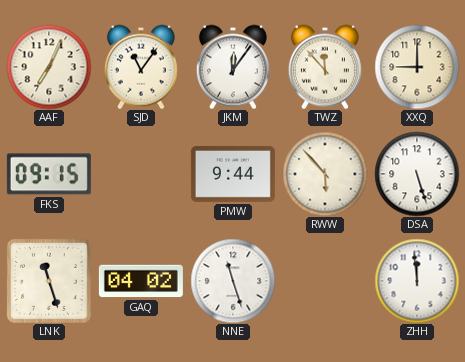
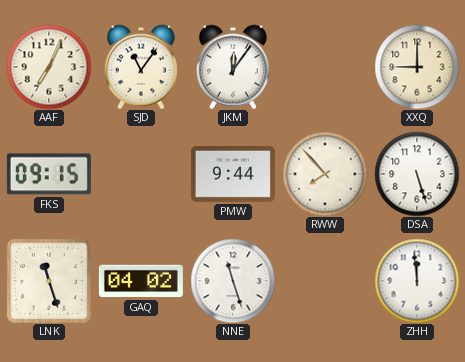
TWZ: 11:53 -> none
RWW: 5:53 -> 7:53
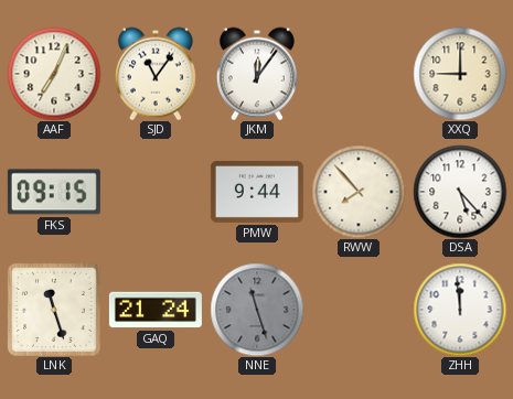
DSA: 5:27 -> 5:23
GAQ: 04:02 -> 21:24
NNE dial: white -> grey
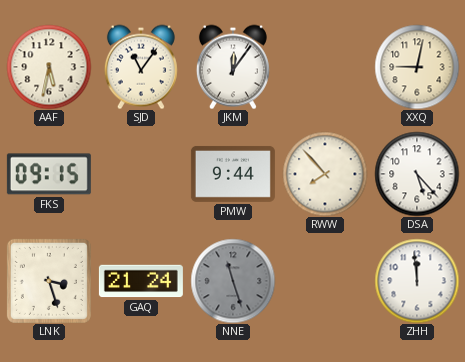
AAF: 7:04 -> 5:32
XXQ: 9:00 -> 9:02
LNK: 11:27 -> 3:27
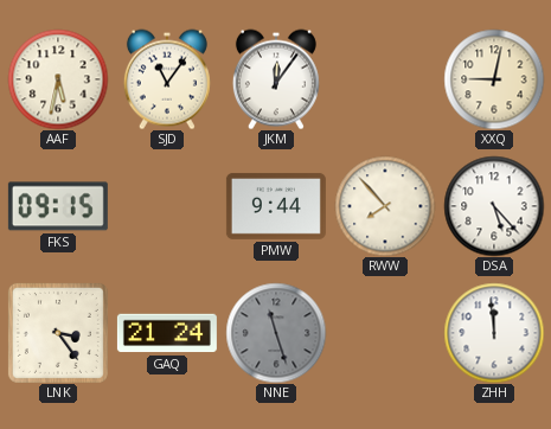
LNK: 3:27 -> 3:24
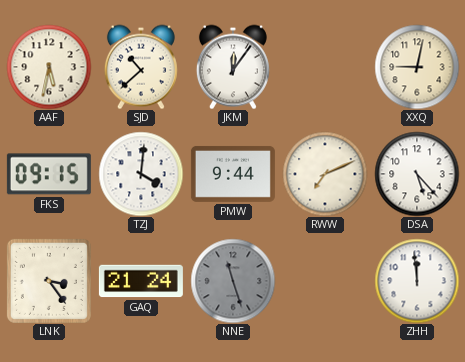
SJD: 11:06 -> 10:38
TZJ: none -> 4:01
RWW: 7:53 -> 7:11
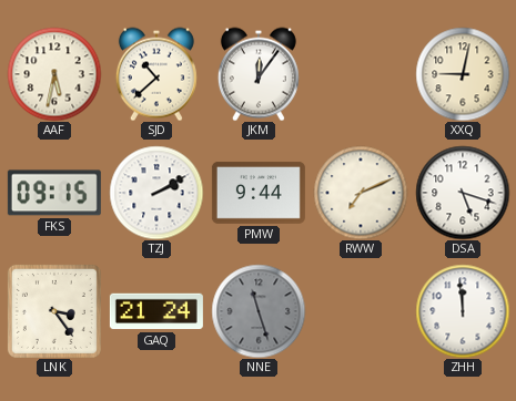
TZJ: 4:01 -> 2:10
DSA: 5:23 -> 5:18
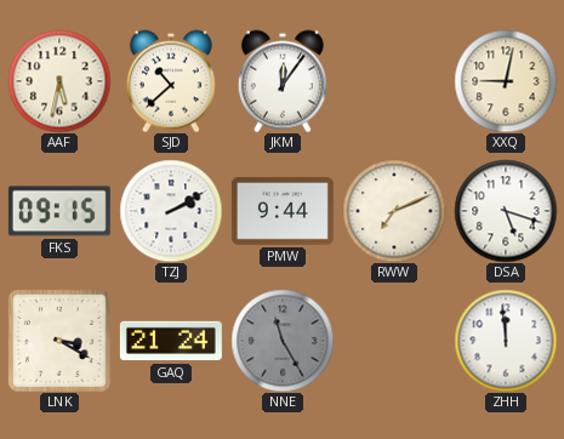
LNK: 3:24 -> 3:20
NNE: 11:27 -> 11:25
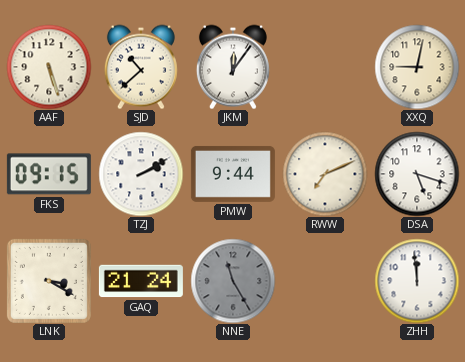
AAF: 5:32 -> 5:27
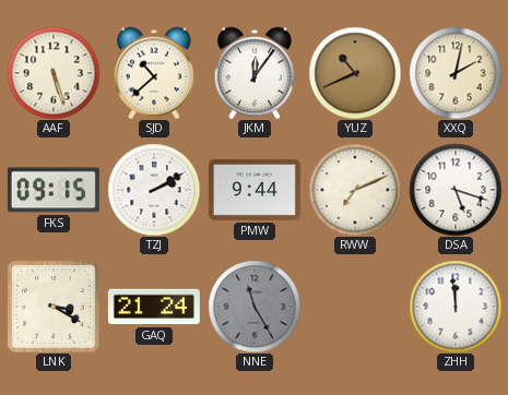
YUZ: none -> 10:41
XXQ: 9:02 -> 2:02
